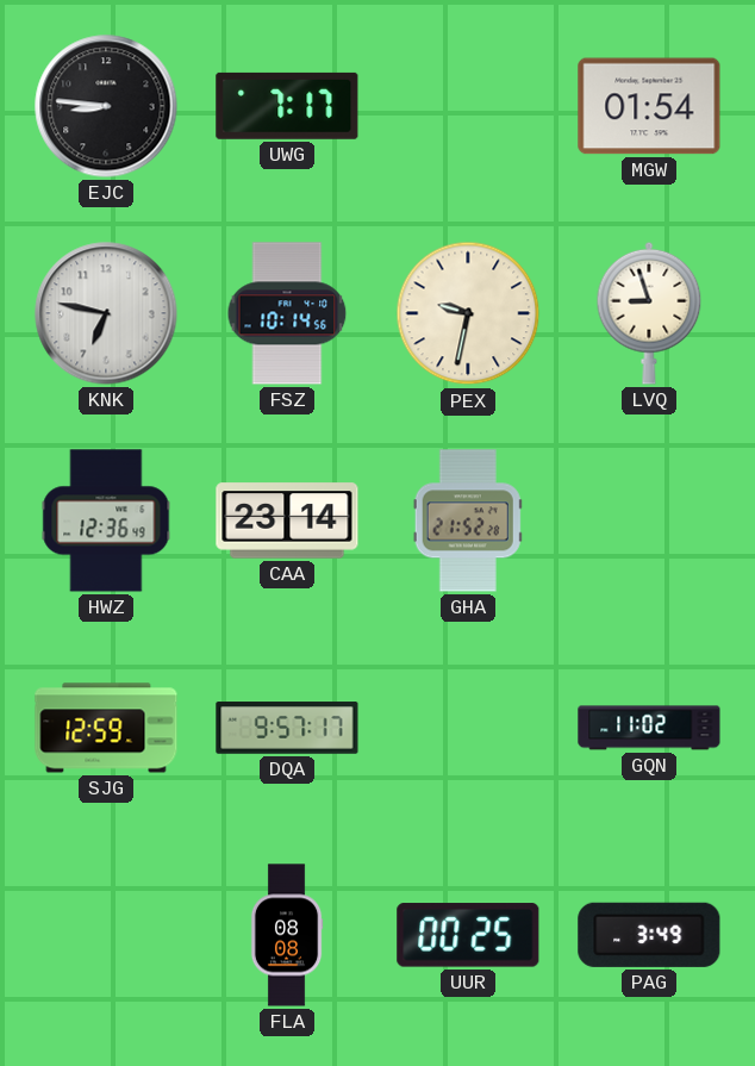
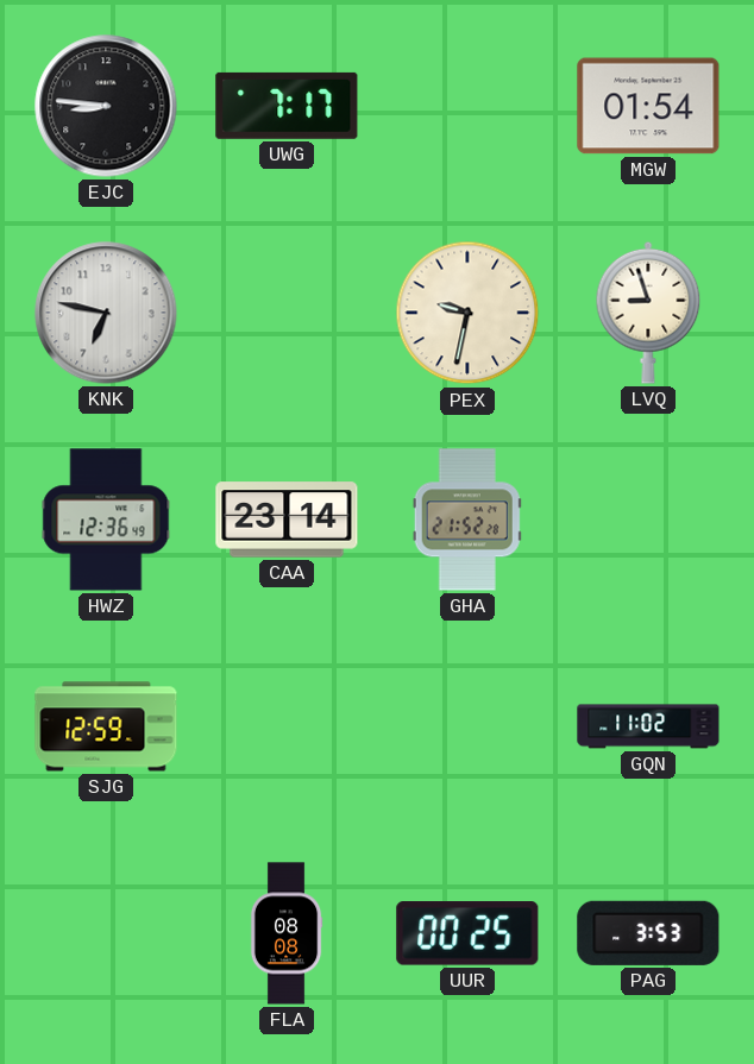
FSZ: 10:14 -> none
DQA: 9:57 -> none
PAG: 3:49 -> 3:53
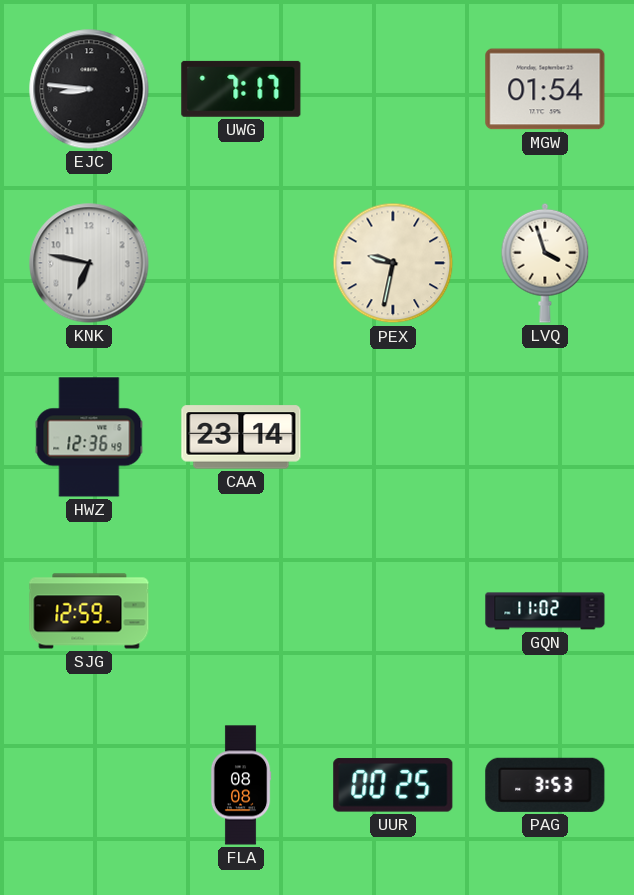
LVQ: 8:57 -> 3:57
GHA: 21:52 -> none
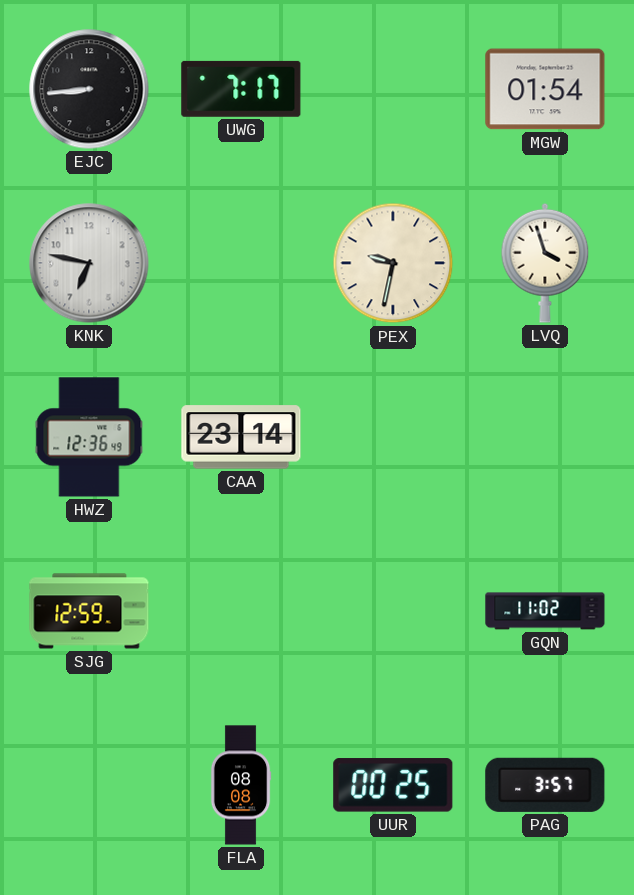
EJC: 8:46 -> 8:44
PAG: 3:53 -> 3:57
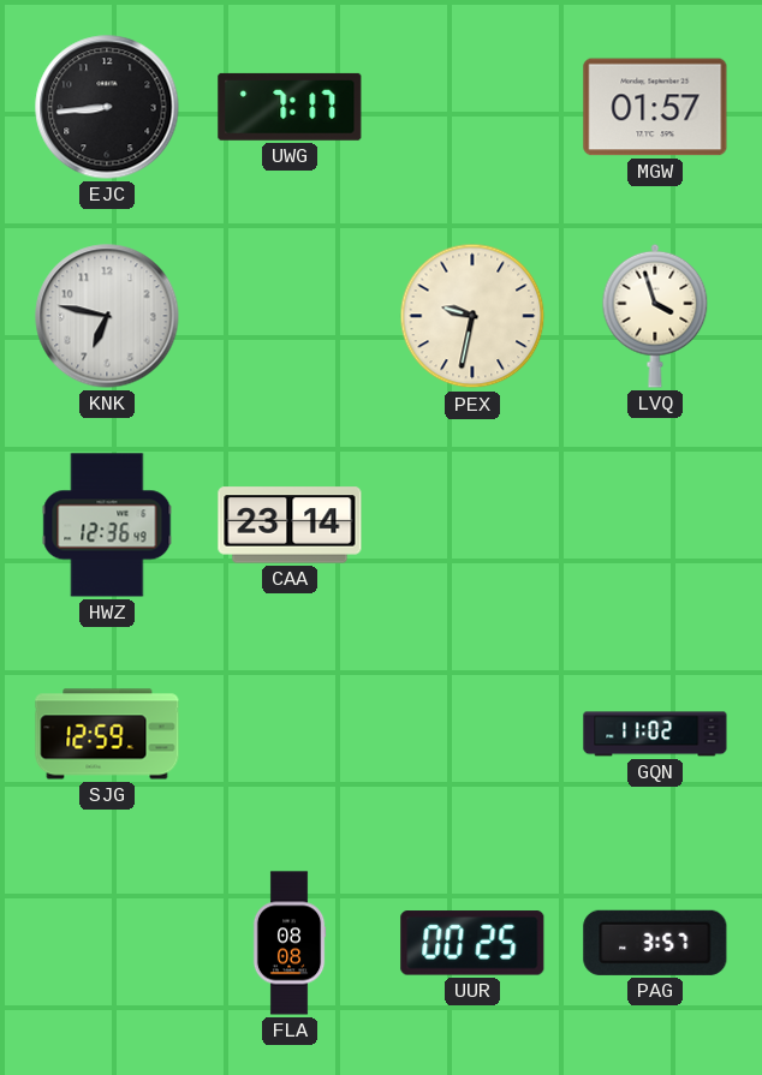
MGW: 01:54 -> 01:57
